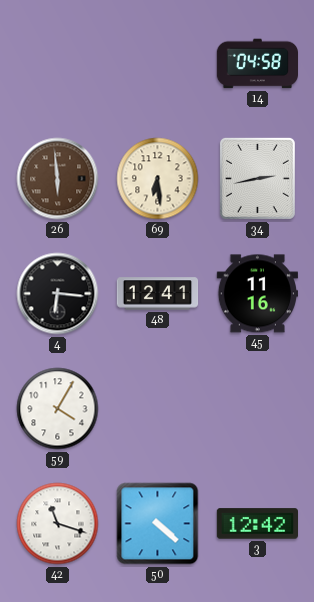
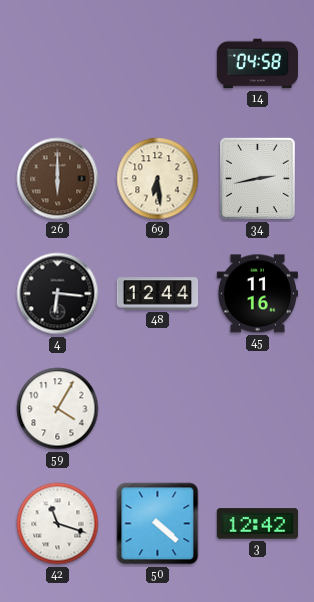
26: 5:59 -> 6:00
48: 12:41 -> 12:44
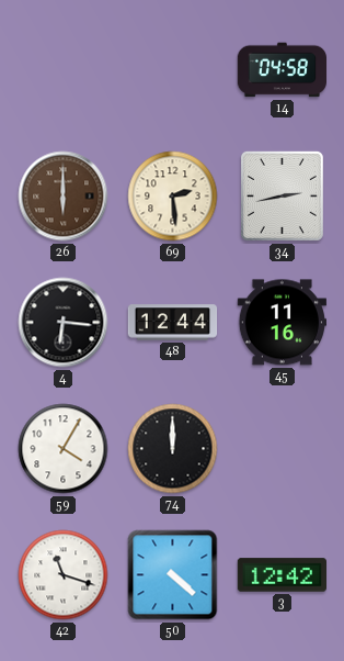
69: 6:29 -> 2:29
74: none -> 12:00
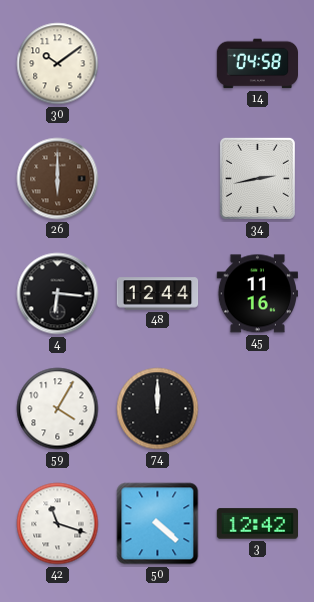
30: none -> 10:09
69: 2:29 -> none
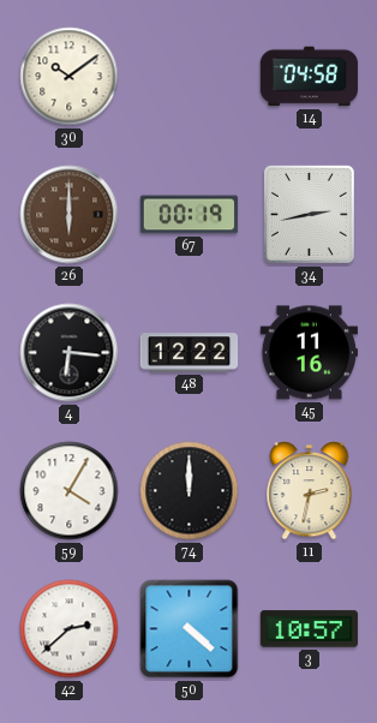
67: none -> 00:19
48: 12:44 -> 12:22
11: none -> 2:32
42: 11:18 -> 2:38
3: 12:42 -> 10:57
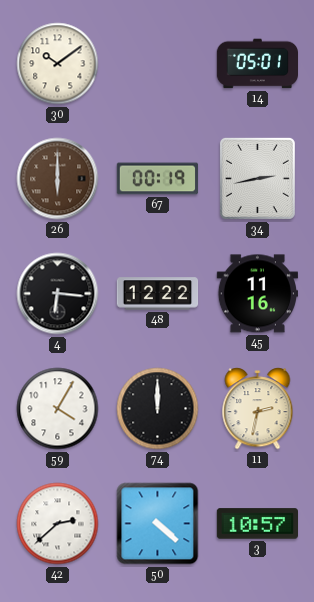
14: 04:58 -> 05:01
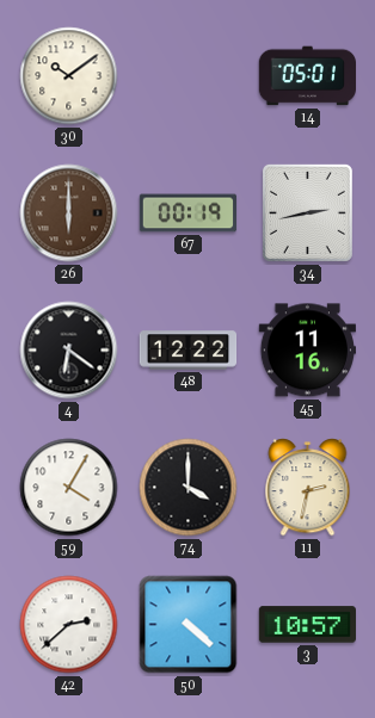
4: 6:16 -> 6:21
74: 12:00 -> 4:00
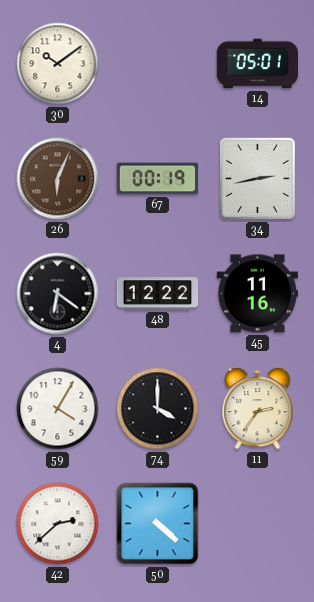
26: 6:00 -> 6:04
11: 2:32 -> 2:36
3: 10:57 -> none
